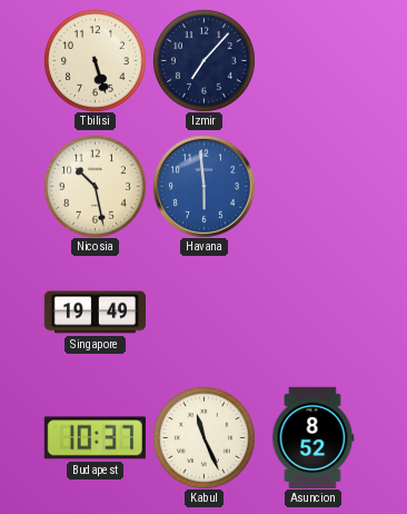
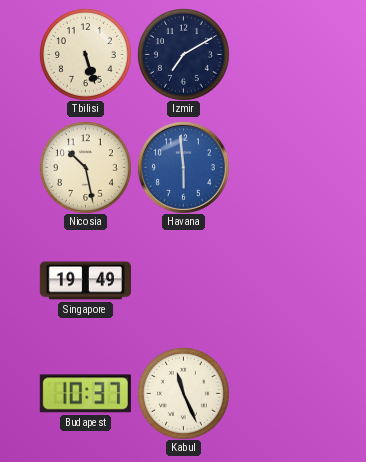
Izmir: 7:07 -> 7:10
Asuncion: 8:52 -> none
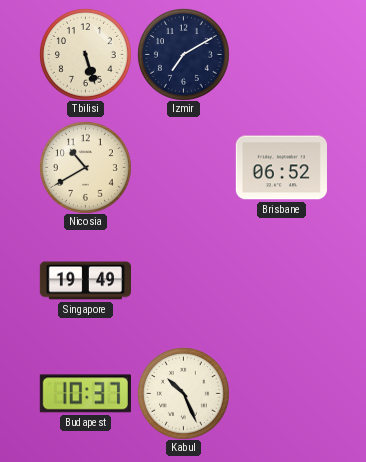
Nicosia: 10:28 -> 10:40
Havana: 5:59 -> none
Brisbane: none -> 06:52
Kabul: 11:26 -> 10:26
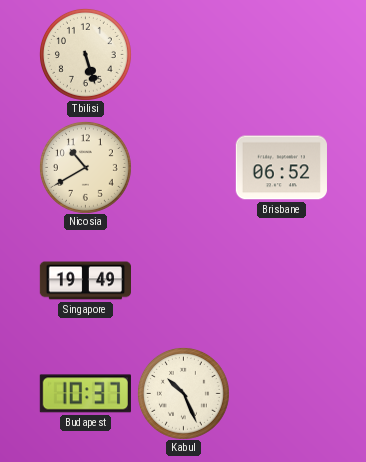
Izmir: 7:10 -> none
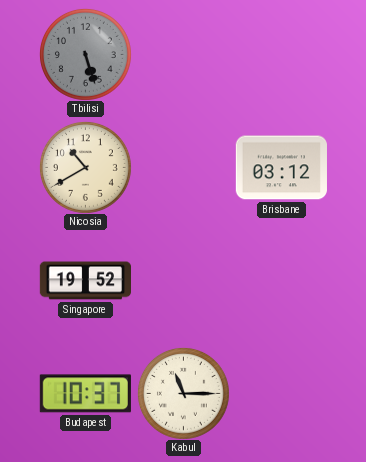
Tbilisi dial: cream -> grey
Brisbane: 06:52 -> 03:12
Singapore: 19:49 -> 19:52
Kabul: 10:26 -> 11:15
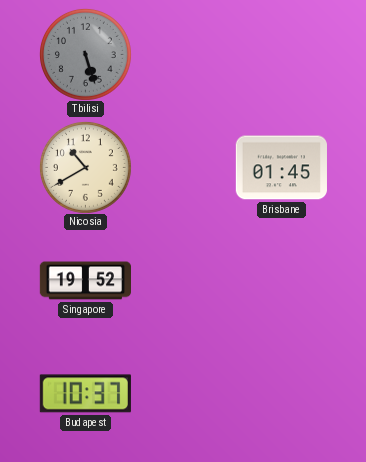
Brisbane: 03:12 -> 01:45
Kabul: 11:15 -> none
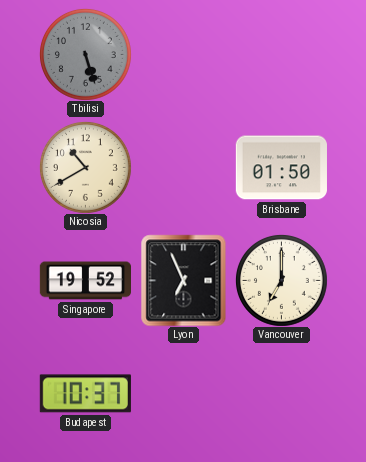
Brisbane: 01:45 -> 01:50
Lyon: none -> 6:56
Vancouver: none -> 7:00
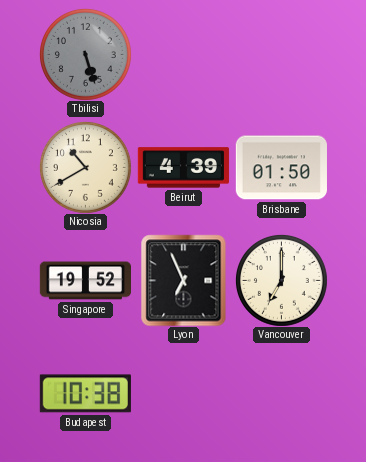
Beirut: none -> 4:39
Budapest: 10:37 -> 10:38
